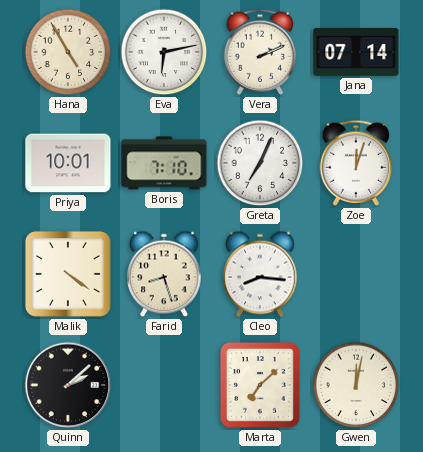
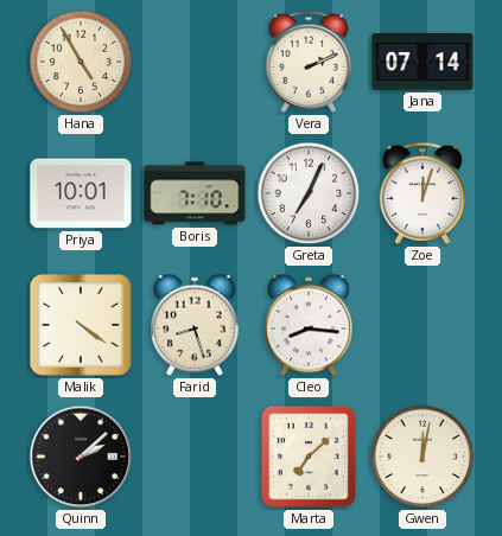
Eva: 6:13 -> none
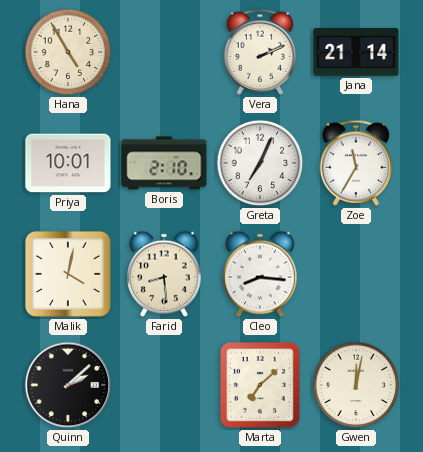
Jana: 07:14 -> 21:14
Boris: 7:10 -> 2:10
Zoe: 12:03 -> 11:35
Malik: 4:21 -> 4:02
Farid: 8:27 -> 8:29
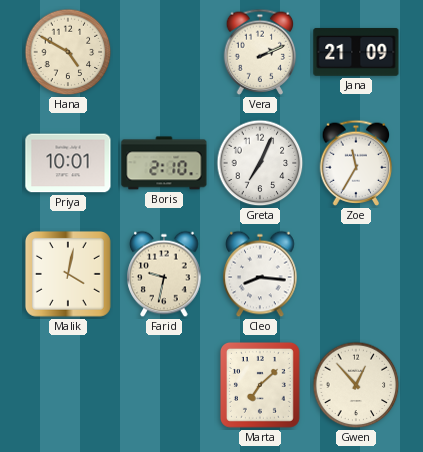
Hana: 4:55 -> 4:50
Jana: 21:14 -> 21:09
Farid: 8:29 -> 9:32
Quinn: 2:08 -> none
Gwen: 12:02 -> 12:53
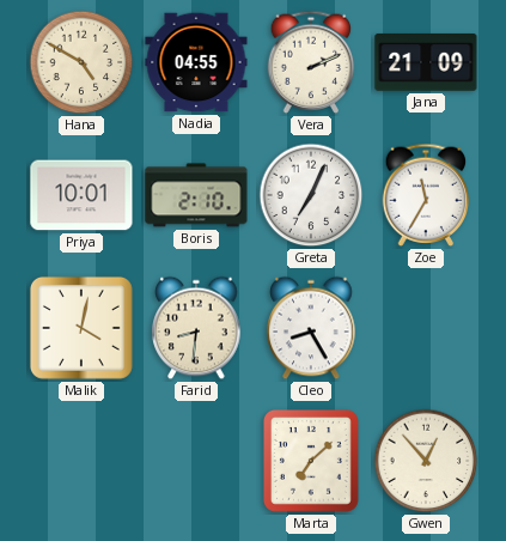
Nadia: none -> 04:55
Farid: 9:32 -> 8:31
Cleo: 8:16 -> 8:25
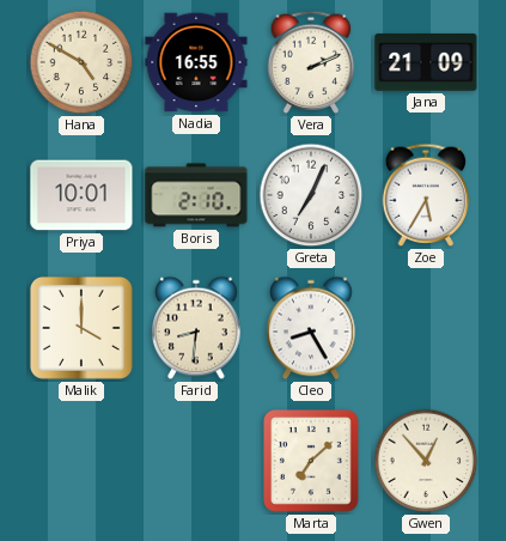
Nadia: 04:55 -> 16:55
Zoe: 11:35 -> 5:35
Malik: 4:02 -> 4:00
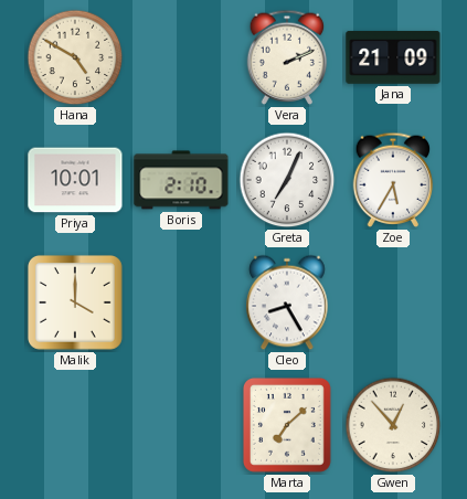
Nadia: 16:55 -> none
Farid: 8:31 -> none
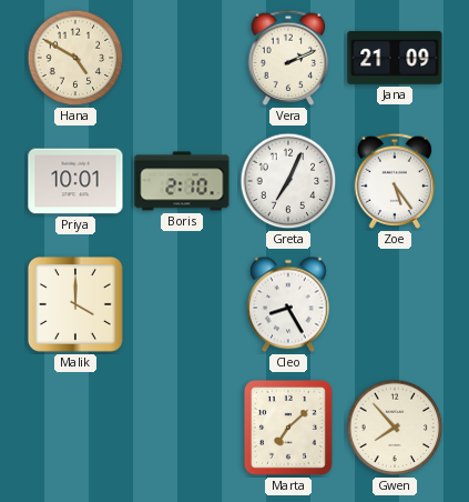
Zoe: 5:35 -> 5:24
Gwen: 12:53 -> 7:53
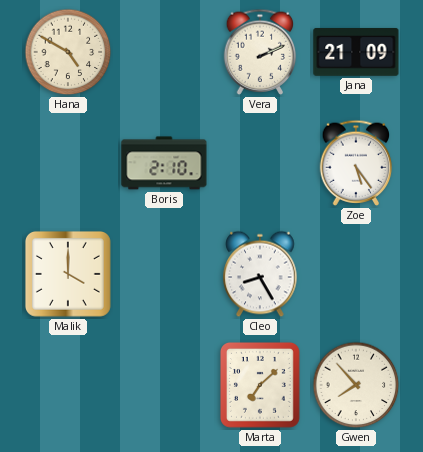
Priya: 10:01 -> none
Greta: 7:04 -> none
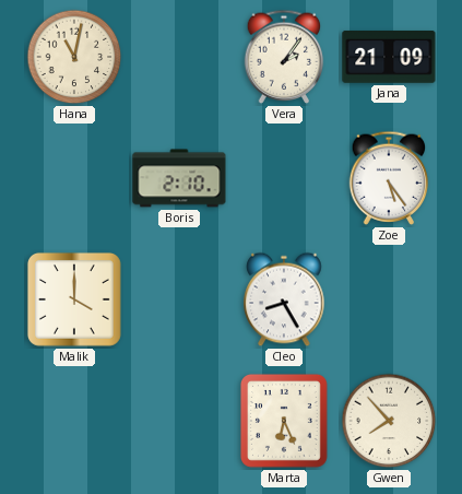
Hana: 4:50 -> 11:02
Vera: 2:11 -> 2:06
Marta: 7:08 -> 6:26
